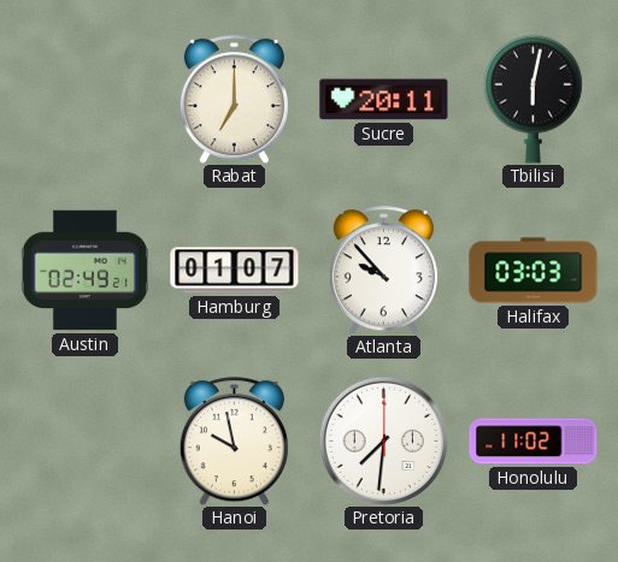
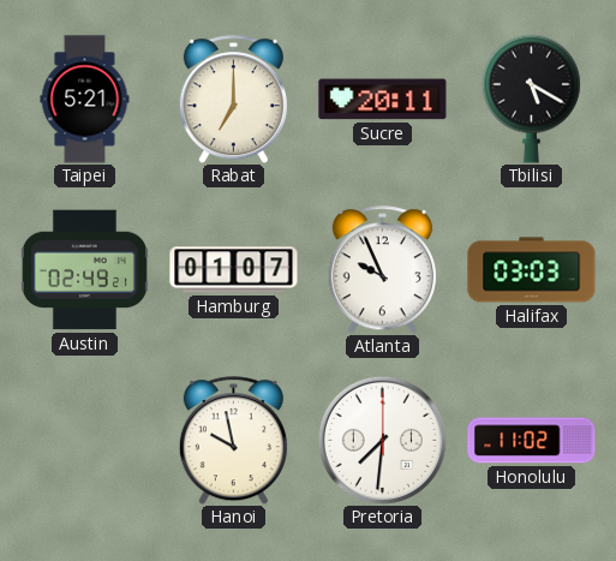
Taipei: none -> 5:21
Tbilisi: 6:02 -> 5:20
Atlanta: 9:53 -> 9:56
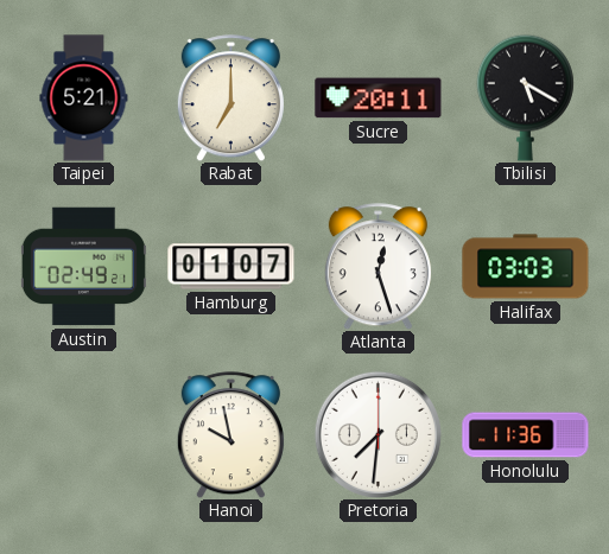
Atlanta: 9:56 -> 12:27
Honolulu: 11:02 -> 11:36
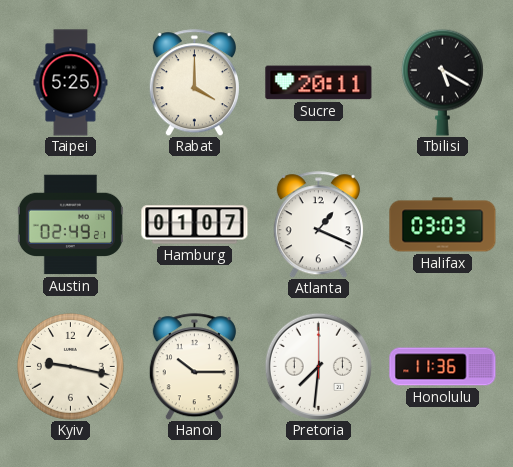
Taipei: 5:21 -> 5:25
Rabat: 7:00 -> 4:00
Atlanta: 12:27 -> 1:19
Kyiv: none -> 9:17
Hanoi: 9:58 -> 10:15
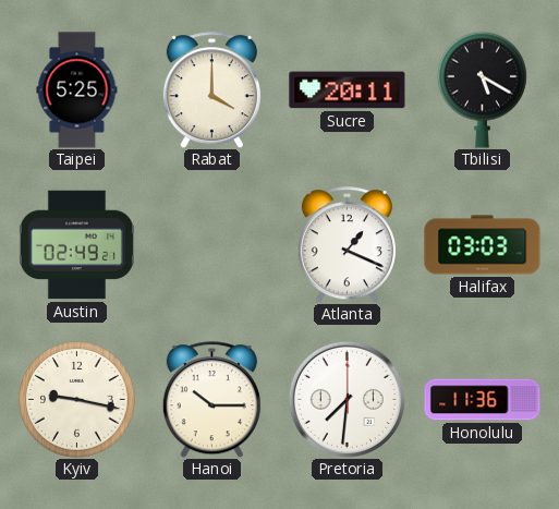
Hamburg: 01:07 -> none
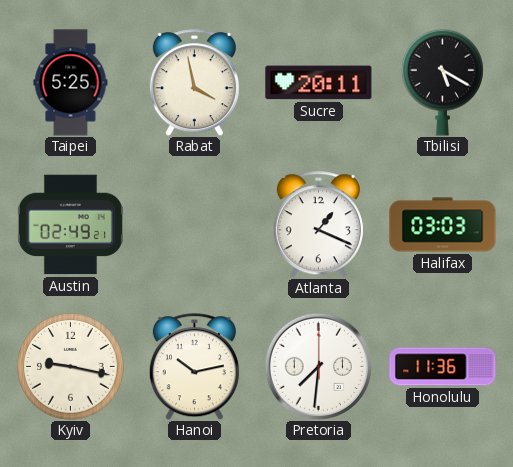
Rabat: 4:00 -> 3:58
Hanoi: 10:15 -> 10:13
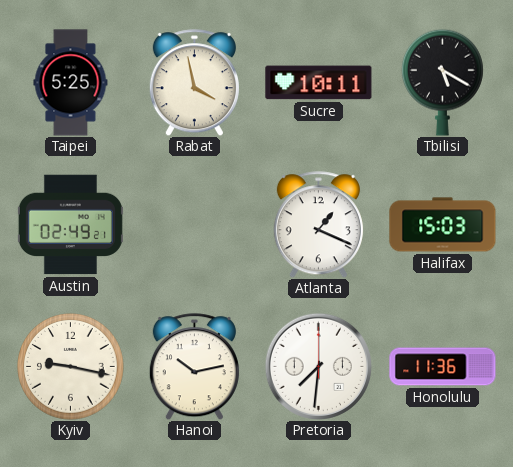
Sucre: 20:11 -> 10:11
Halifax: 03:03 -> 15:03
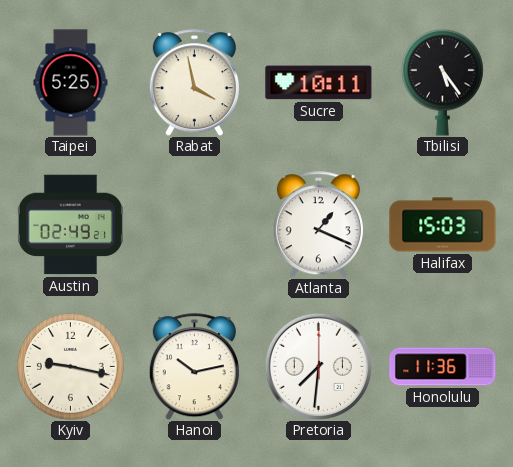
Tbilisi: 5:20 -> 5:24
